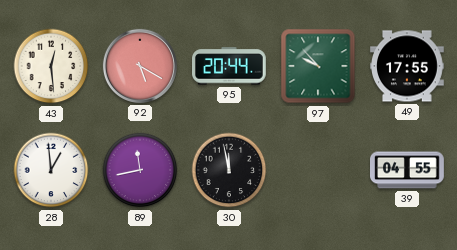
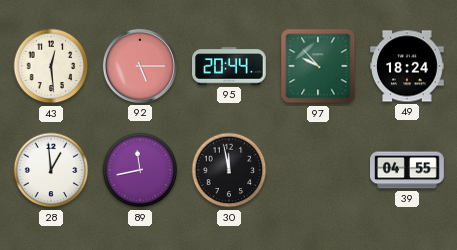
92: 5:20 -> 5:15
49: 17:55 -> 18:24
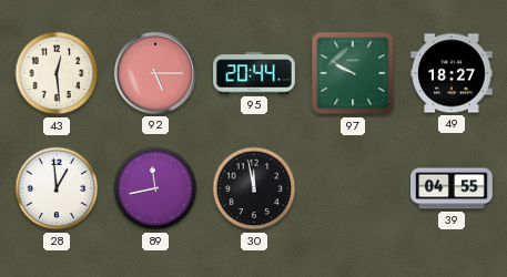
97: 9:53 -> 9:50
49: 18:24 -> 18:27
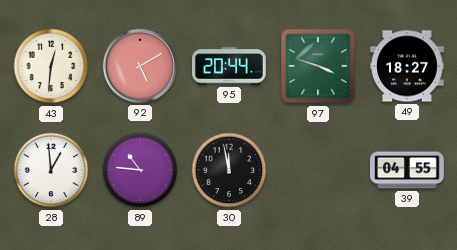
43: 12:29 -> 12:31
92: 5:15 -> 5:10
97: 9:50 -> 3:48
89: 11:43 -> 10:46
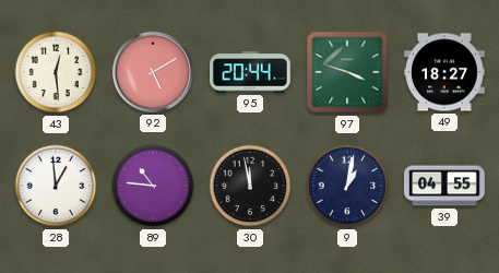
43: 12:31 -> 12:29
9: none -> 1:02
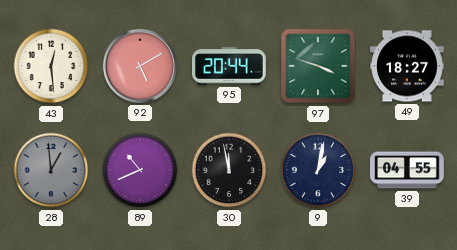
28 dial: white -> grey
89: 10:46 -> 10:41
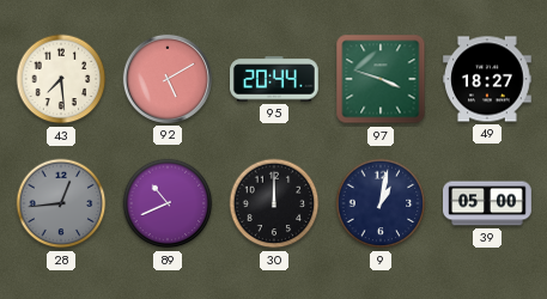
43: 12:29 -> 7:29
28: 12:59 -> 12:44
30: 11:58 -> 12:00
39: 04:55 -> 05:00
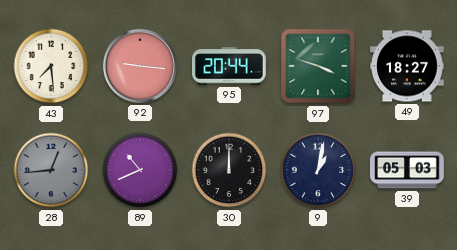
92: 5:10 -> 9:16
39: 05:00 -> 05:03
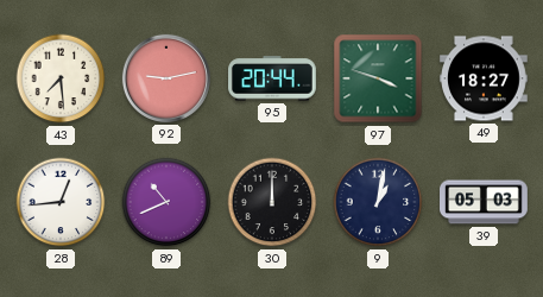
92: 9:16 -> 9:13
28 dial: grey -> white
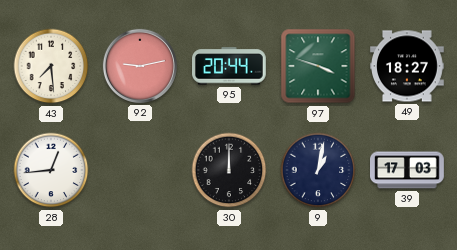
89: 10:41 -> none
39: 05:03 -> 17:03
